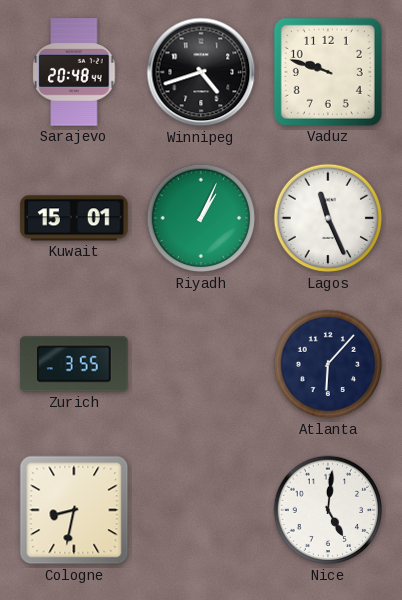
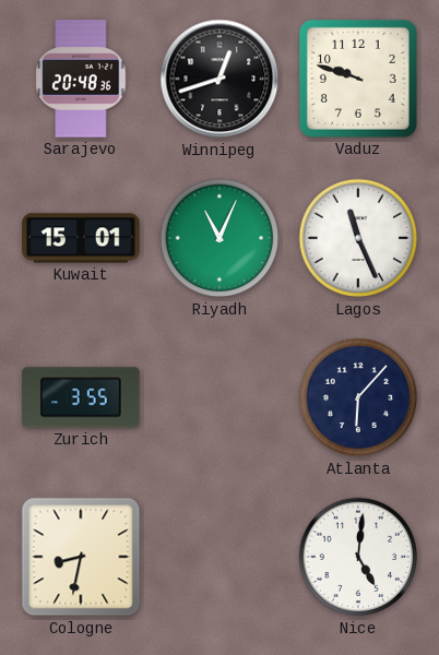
Sarajevo: 20:48:44 -> 20:48:36
Winnipeg: 4:42 -> 12:42
Riyadh: 1:04 -> 11:04
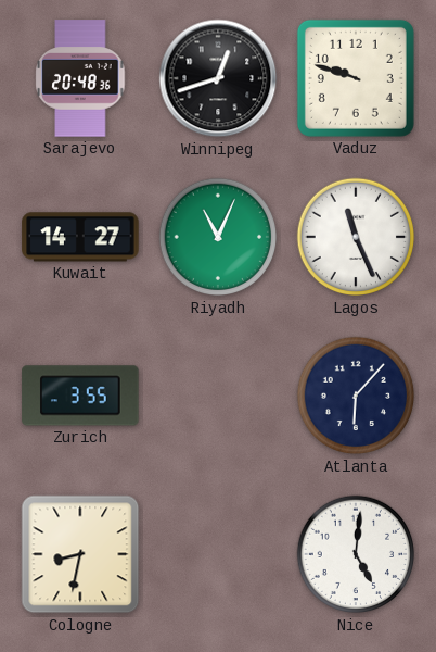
Kuwait: 15:01 -> 14:27
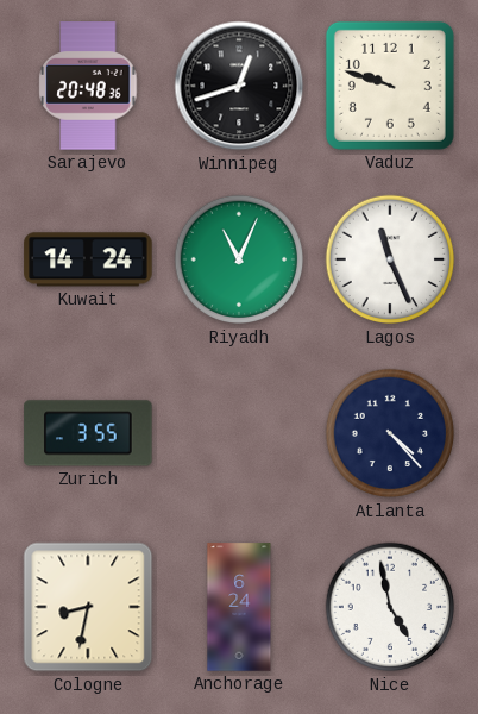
Kuwait: 14:27 -> 14:24
Atlanta: 6:07 -> 4:23
Anchorage: none -> 6:24
Nice: 5:01 -> 4:58
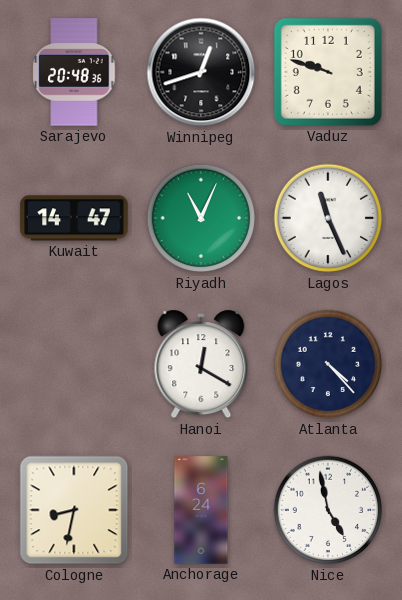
Kuwait: 14:24 -> 14:47
Zurich: 3:55 -> none
Hanoi: none -> 12:20
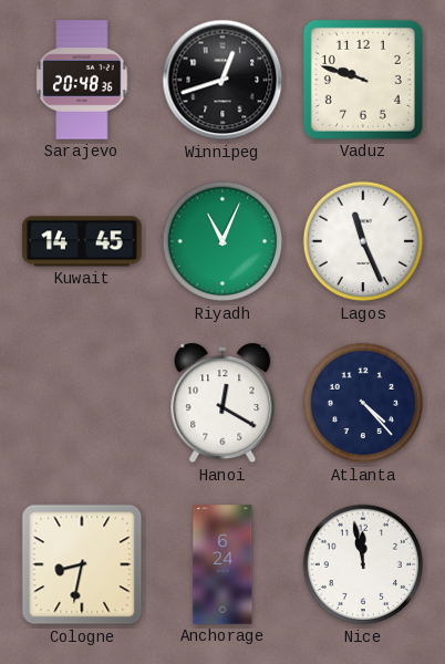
Kuwait: 14:47 -> 14:45
Nice: 4:58 -> 11:58
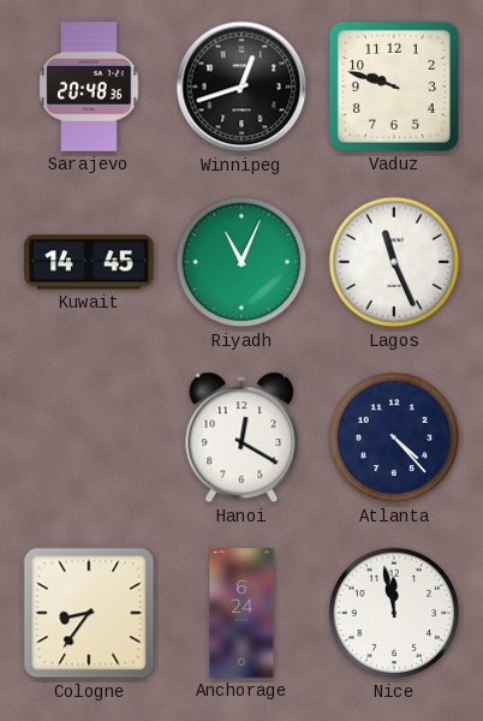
Cologne: 8:32 -> 8:36
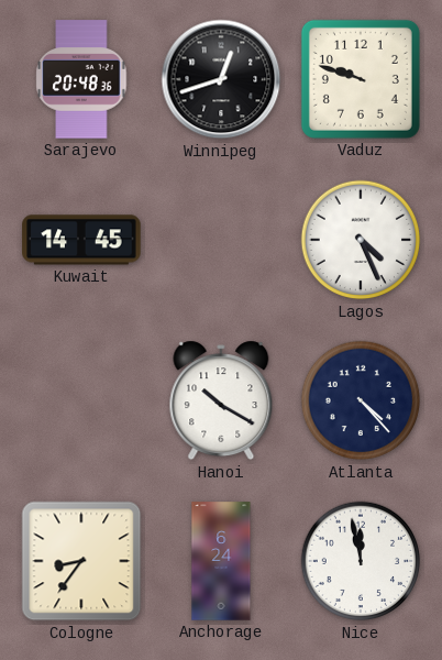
Riyadh: 11:04 -> none
Lagos: 11:26 -> 4:26
Hanoi: 12:20 -> 10:20
